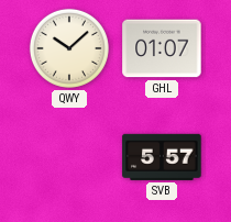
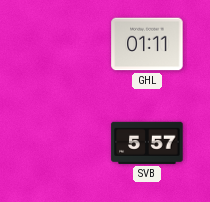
QWY: 10:08 -> none
GHL: 01:07 -> 01:11
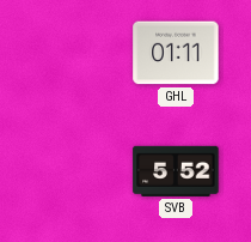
SVB: 5:57 -> 5:52
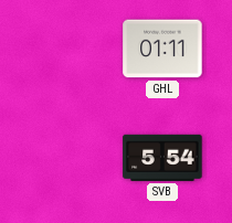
SVB: 5:52 -> 5:54
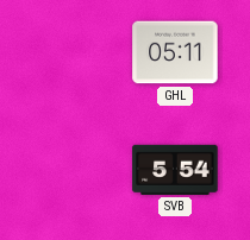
GHL: 01:11 -> 05:11
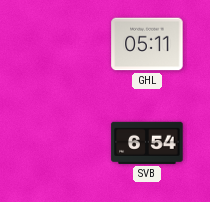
SVB: 5:54 -> 6:54
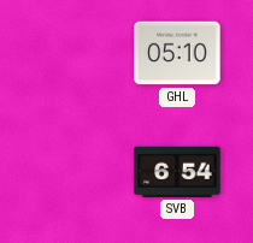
GHL: 05:11 -> 05:10
